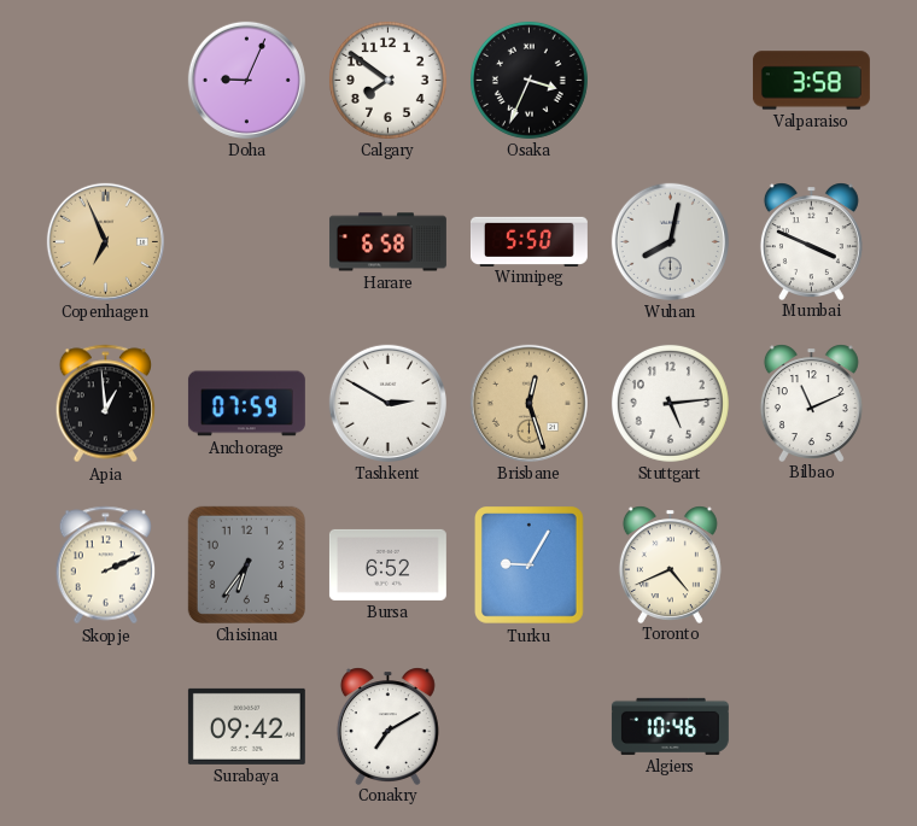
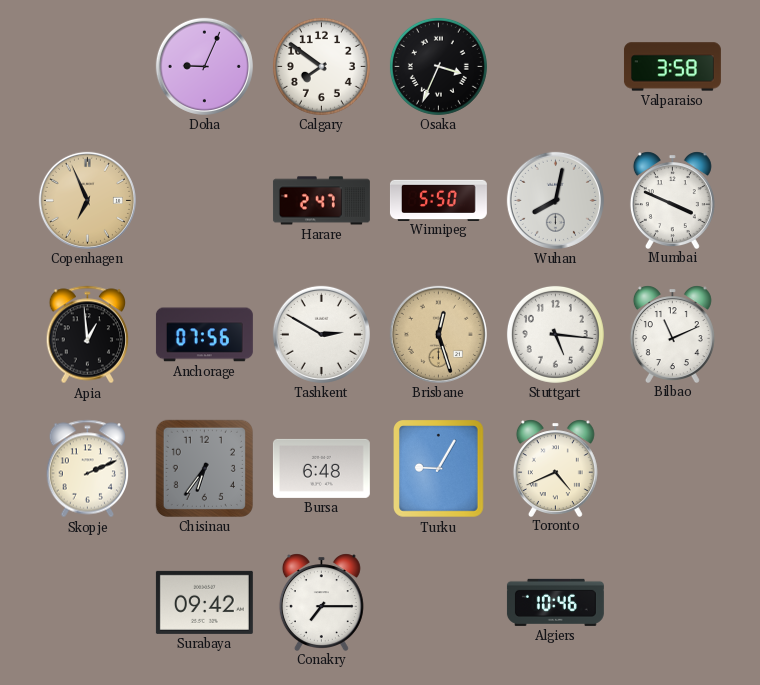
Harare: 6:58 -> 2:47
Anchorage: 07:59 -> 07:56
Stuttgart: 5:14 -> 5:16
Bursa: 6:52 -> 6:48
Conakry: 7:10 -> 7:15
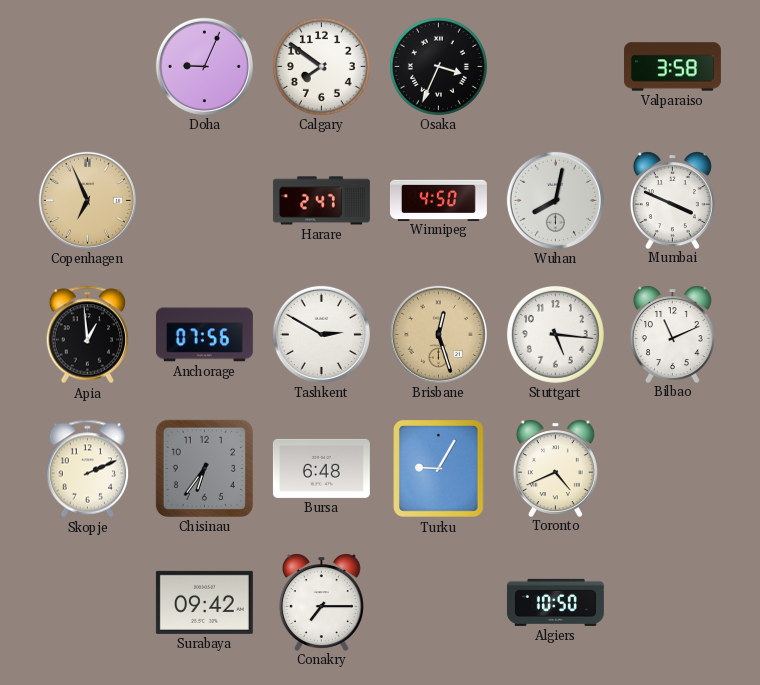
Winnipeg: 5:50 -> 4:50
Algiers: 10:46 -> 10:50
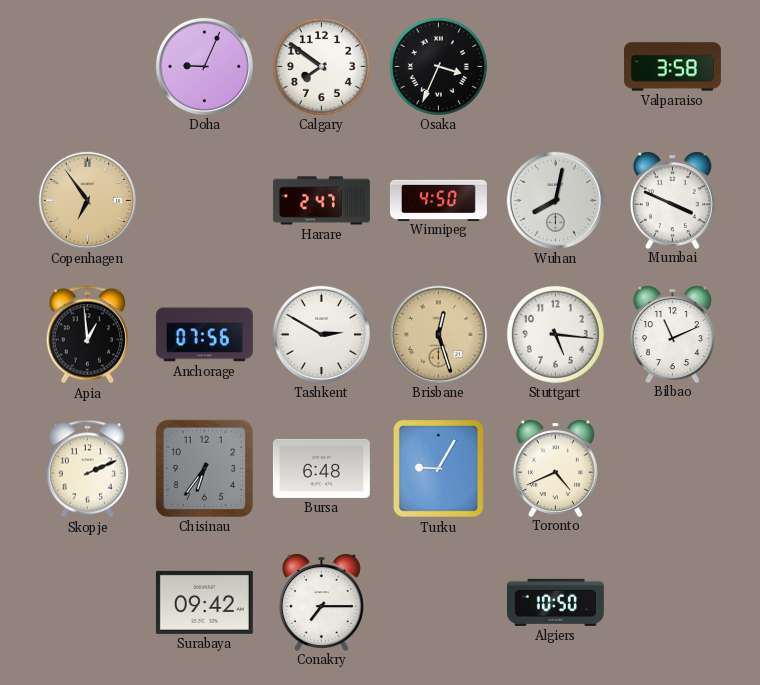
Copenhagen: 6:56 -> 6:54
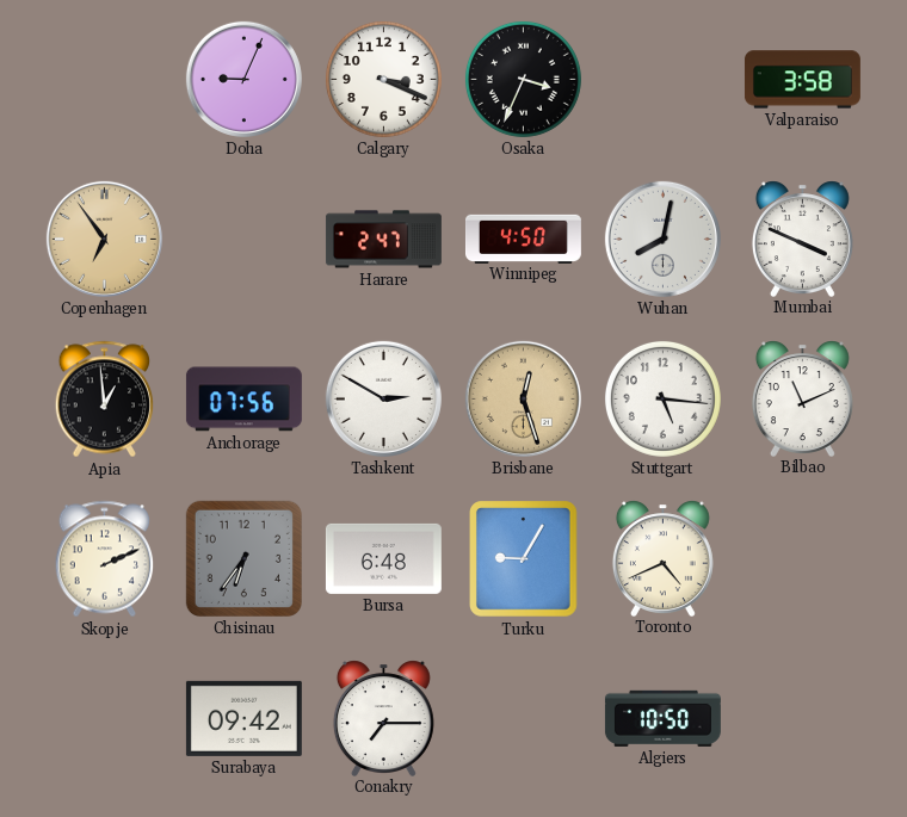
Calgary: 7:51 -> 3:19
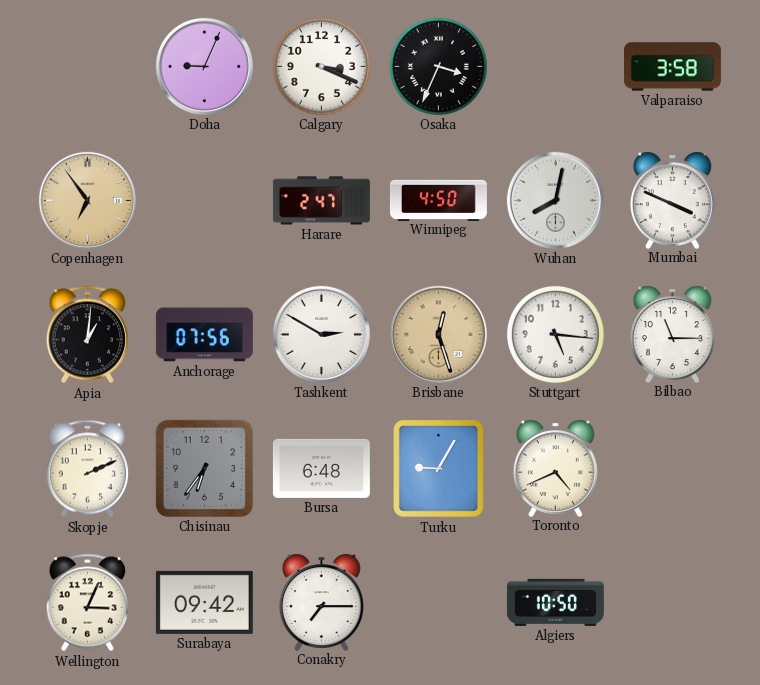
Apia: 12:59 -> 1:01
Bilbao: 11:11 -> 11:15
Wellington: none -> 3:04
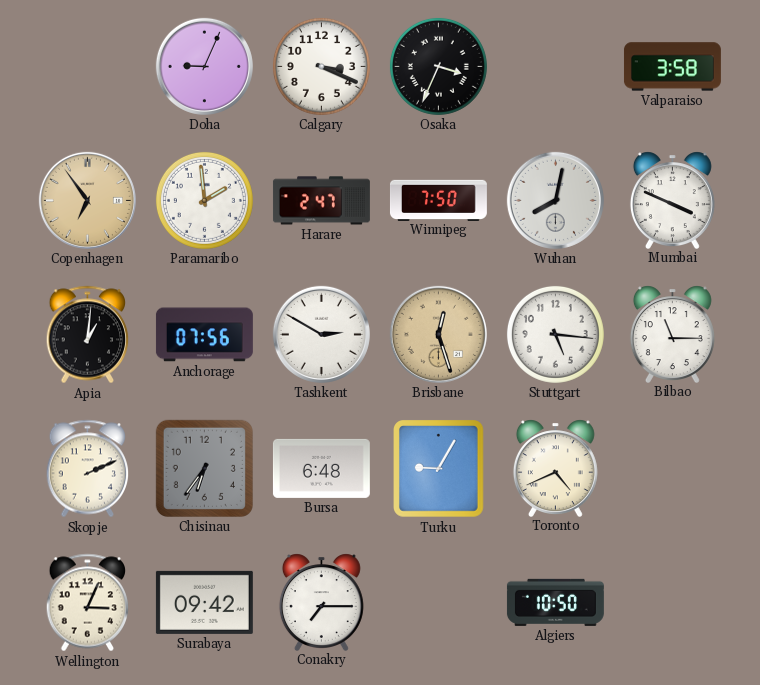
Paramaribo: none -> 1:59
Winnipeg: 4:50 -> 7:50
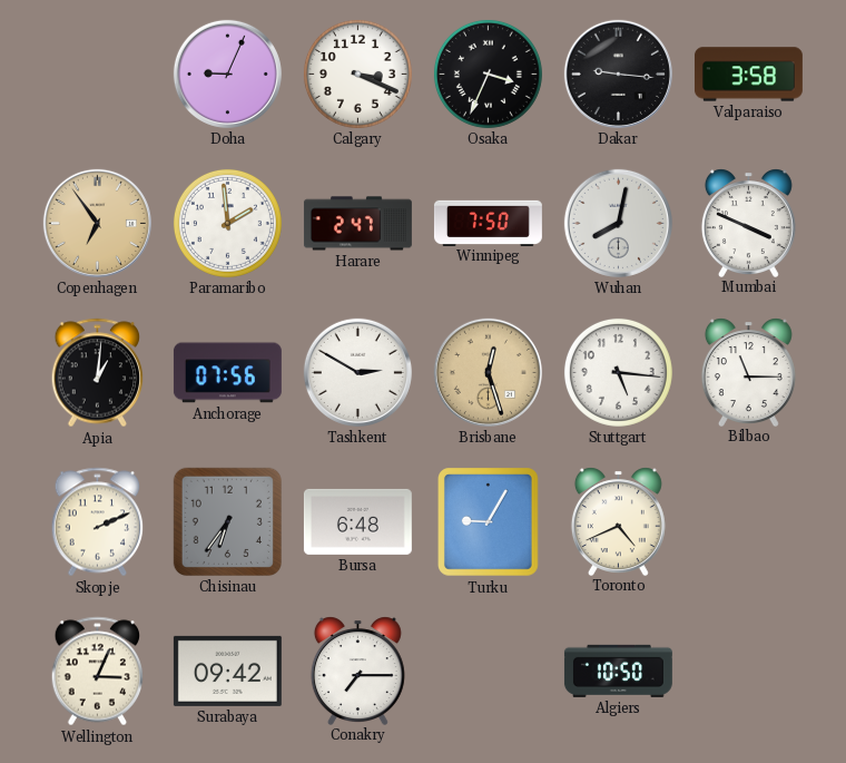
Dakar: none -> 9:16
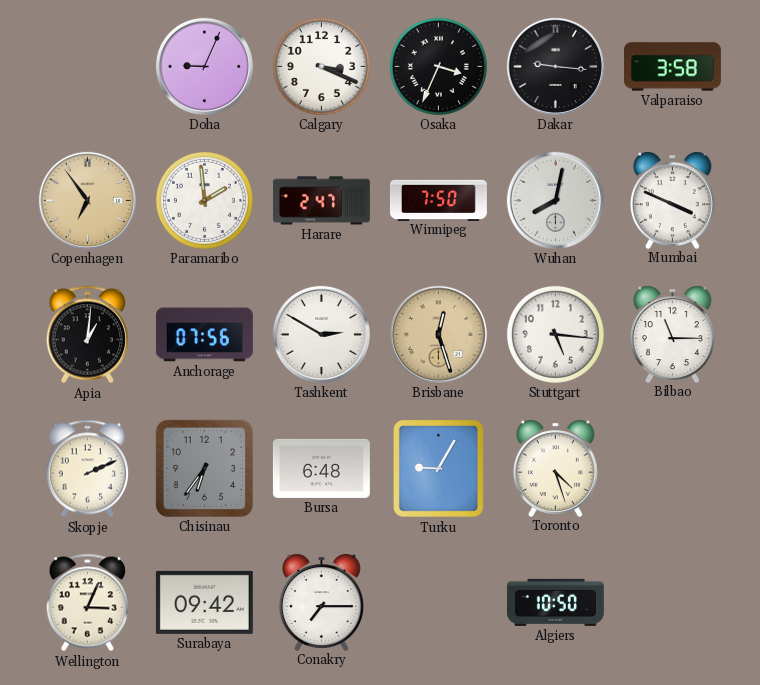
Toronto: 4:41 -> 4:27
